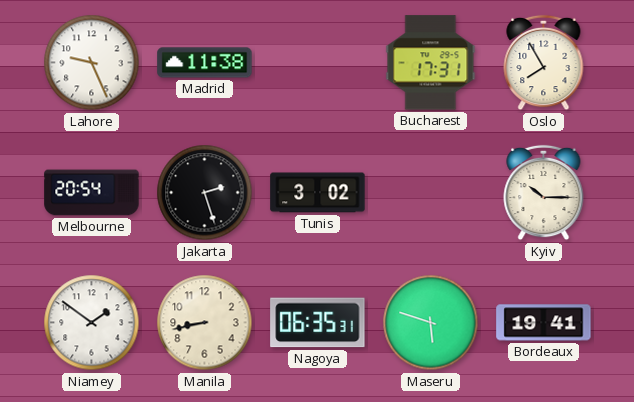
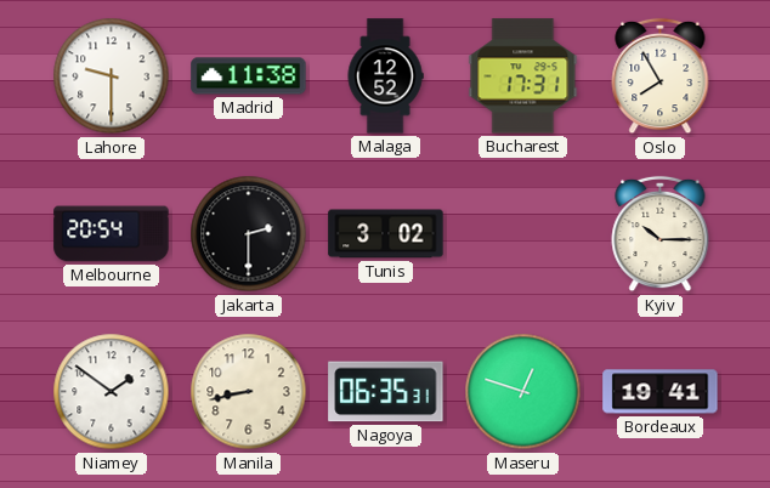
Lahore: 9:26 -> 9:30
Malaga: none -> 12:52
Jakarta: 2:27 -> 2:30
Maseru: 5:48 -> 12:48
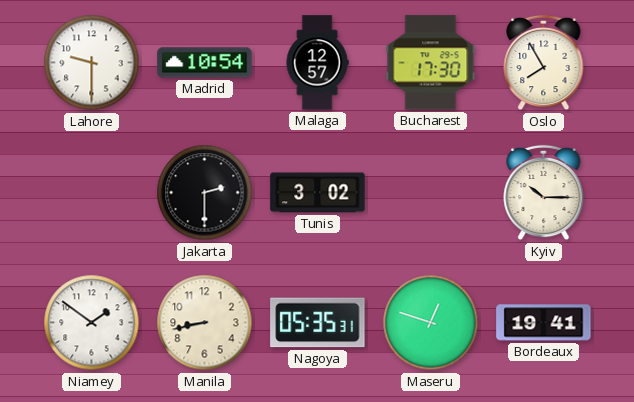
Madrid: 11:38 -> 10:54
Malaga: 12:52 -> 12:57
Bucharest: 17:31 -> 17:30
Melbourne: 20:54 -> none
Nagoya: 06:35 -> 05:35
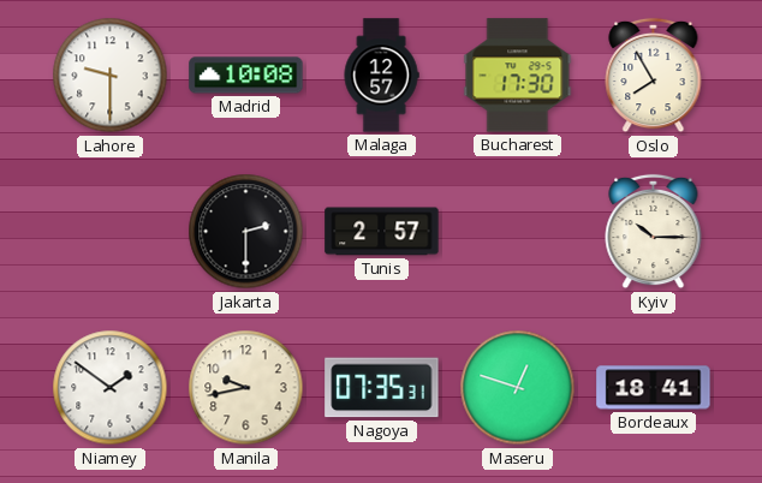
Madrid: 10:54 -> 10:08
Tunis: 3:02 -> 2:57
Manila: 8:43 -> 9:43
Nagoya: 05:35 -> 07:35
Bordeaux: 19:41 -> 18:41
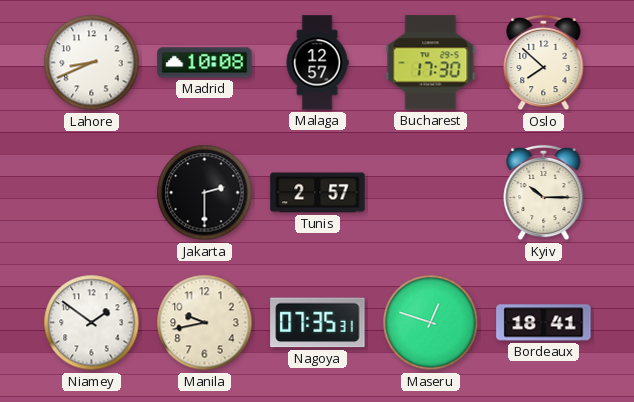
Lahore: 9:30 -> 8:41
Oslo: 7:55 -> 7:52
